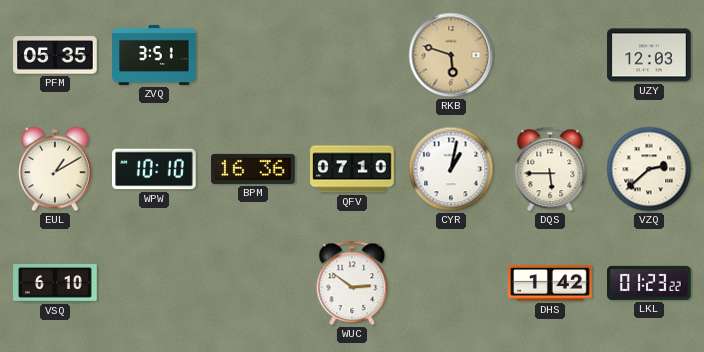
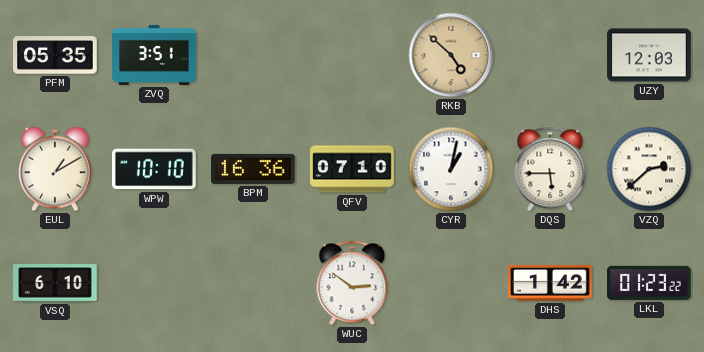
RKB: 5:48 -> 4:52
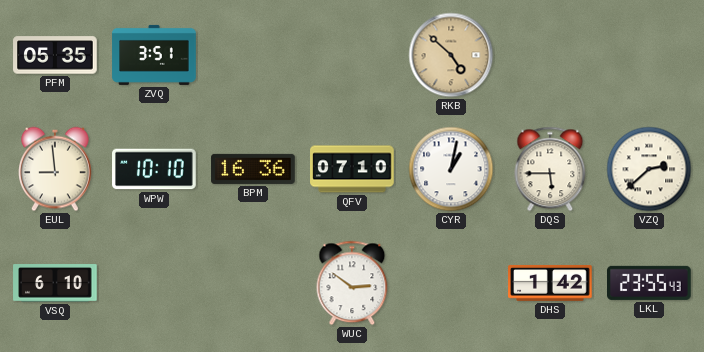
UZY: 12:03 -> none
EUL: 1:10 -> 8:59
LKL: 01:23 -> 23:55
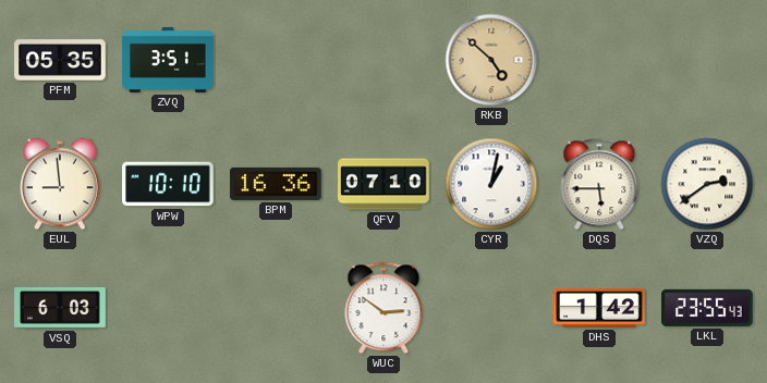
VZQ: 2:38 -> 2:39
VSQ: 6:10 -> 6:03
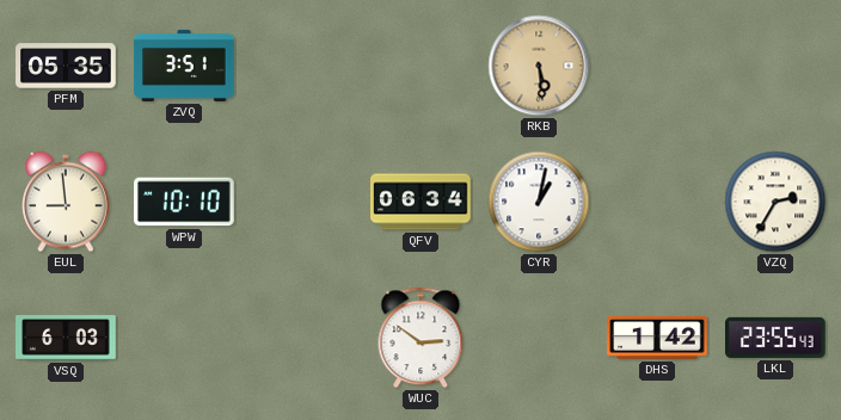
RKB: 4:52 -> 5:29
BPM: 16:36 -> none
QFV: 07:10 -> 06:34
DQS: 5:45 -> none
VZQ: 2:39 -> 2:35
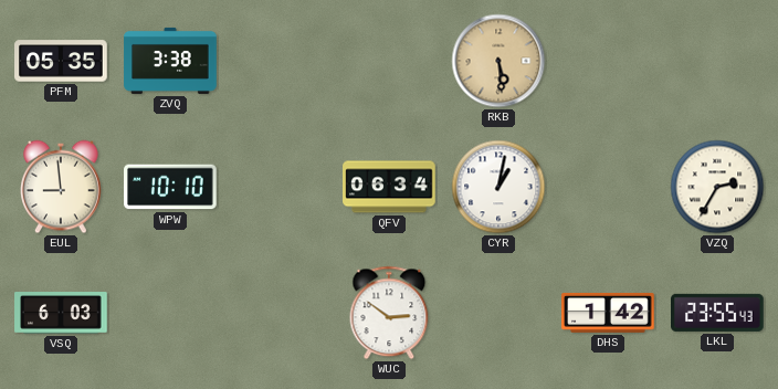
ZVQ: 3:51 -> 3:38
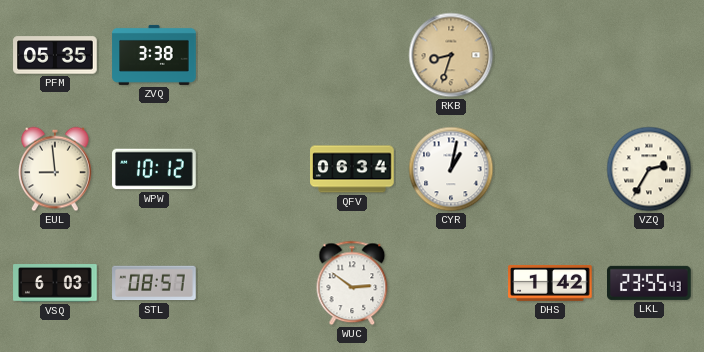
RKB: 5:29 -> 8:33
WPW: 10:10 -> 10:12
STL: none -> 08:57
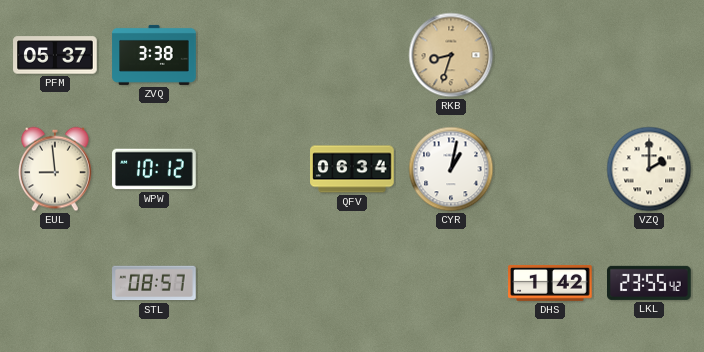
PFM: 05:35 -> 05:37
VZQ: 2:35 -> 2:00
VSQ: 6:03 -> none
WUC: 2:51 -> none
LKL: 23:55:43 -> 23:55:42
